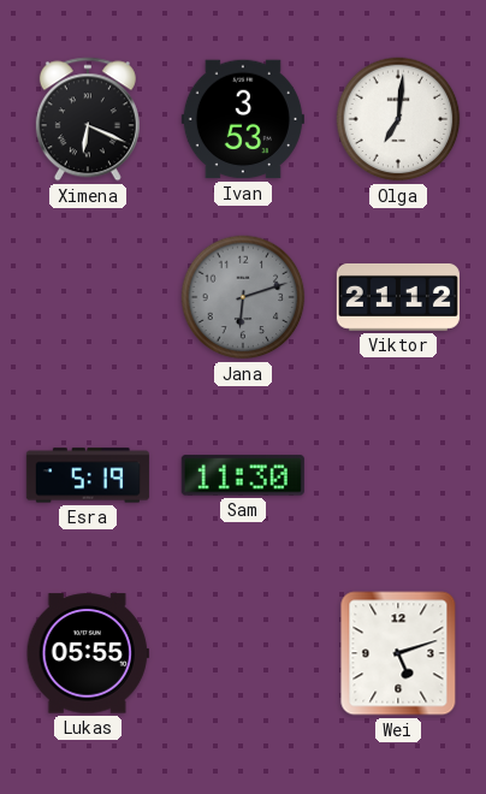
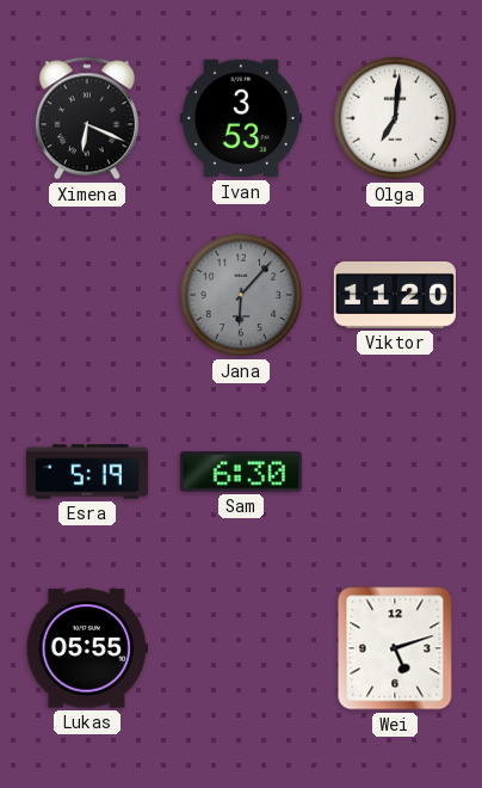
Jana: 6:12 -> 6:07
Viktor: 21:12 -> 11:20
Sam: 11:30 -> 6:30
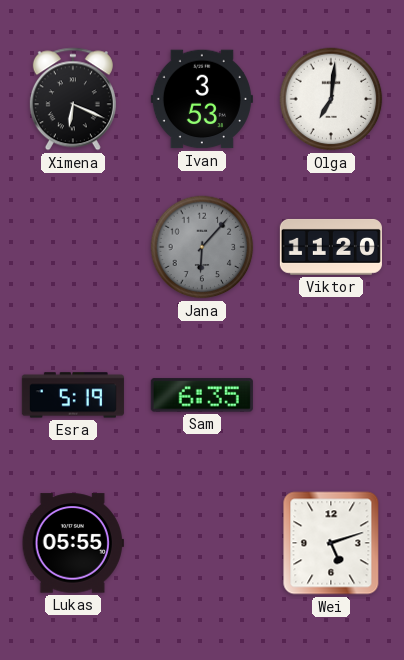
Sam: 6:30 -> 6:35
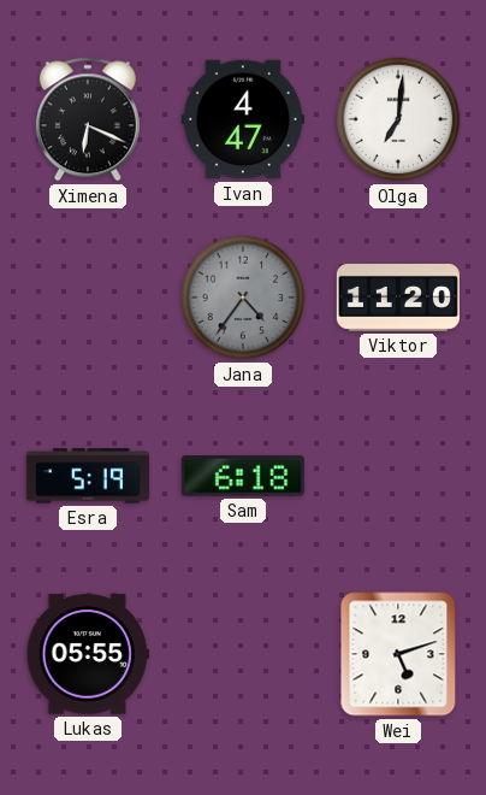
Ivan: 3:53 -> 4:47
Jana: 6:07 -> 4:36
Sam: 6:35 -> 6:18
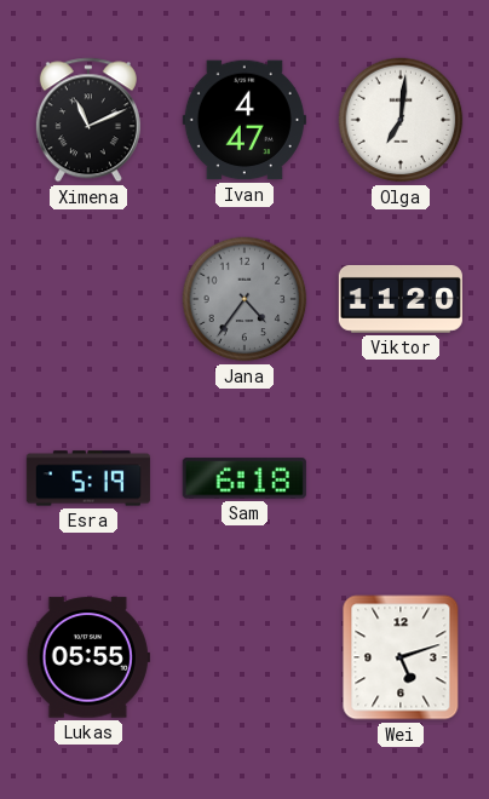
Ximena: 6:19 -> 11:11
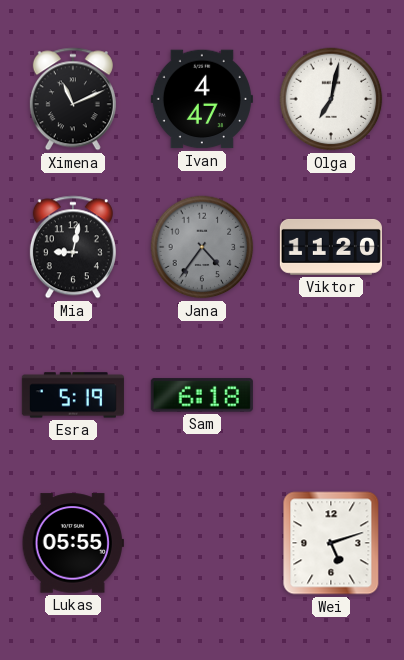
Olga: 7:01 -> 7:02
Mia: none -> 9:02
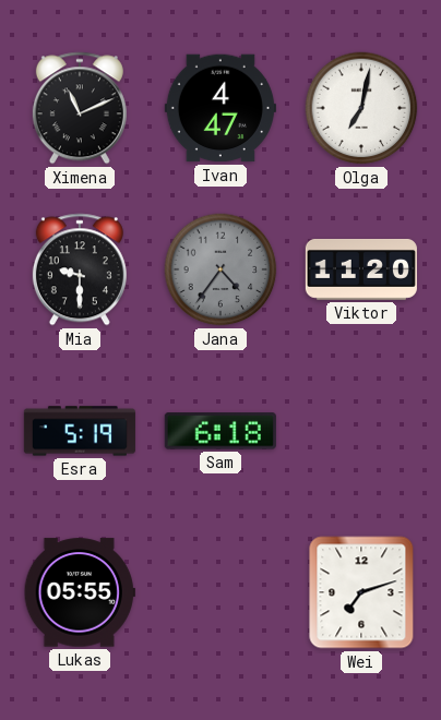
Mia: 9:02 -> 9:30
Wei: 5:12 -> 7:12
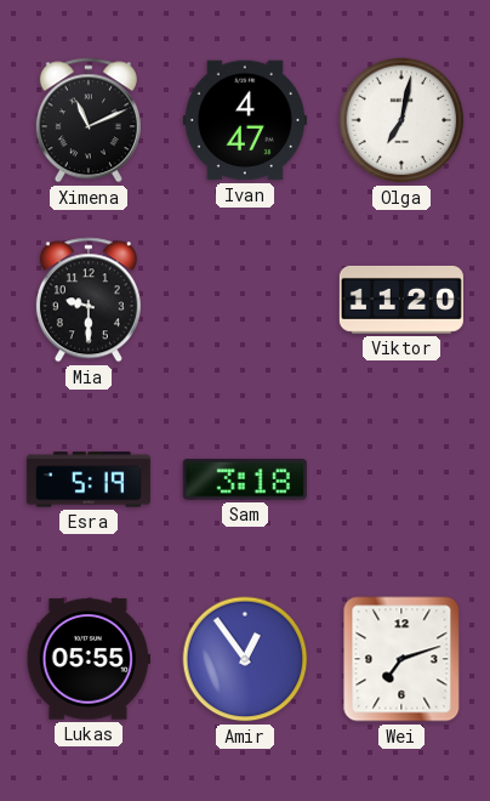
Jana: 4:36 -> none
Sam: 6:18 -> 3:18
Amir: none -> 12:54
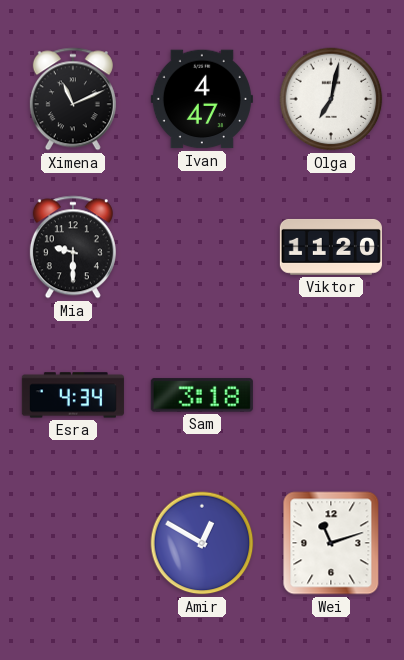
Esra: 5:19 -> 4:34
Lukas: 05:55 -> none
Amir: 12:54 -> 12:50
Wei: 7:12 -> 11:12
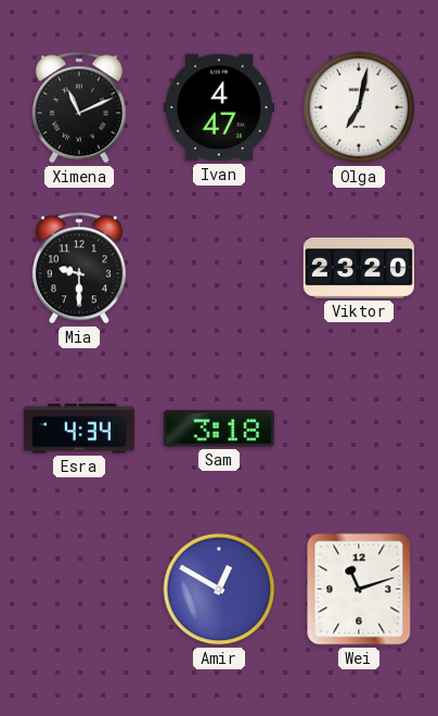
Viktor: 11:20 -> 23:20
